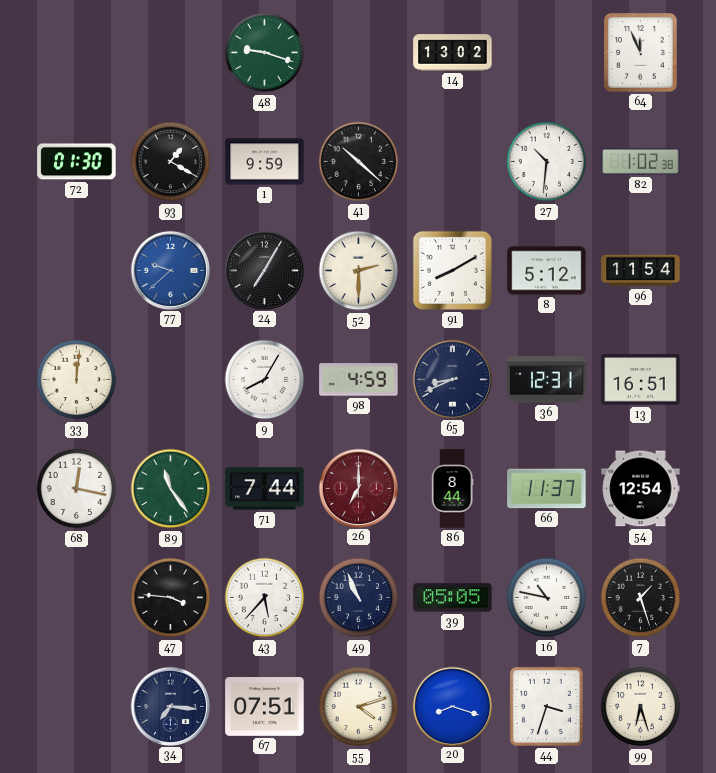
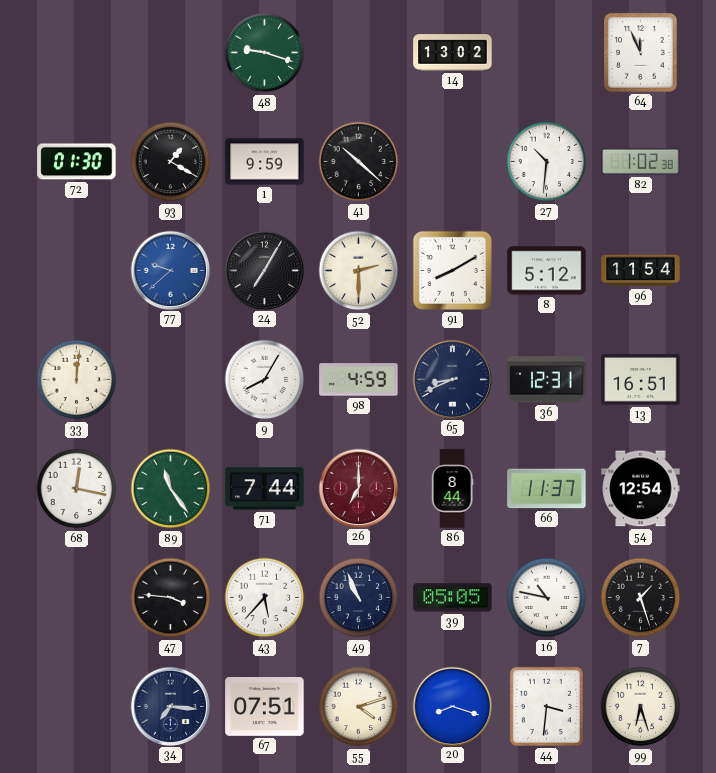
44: 3:33 -> 3:31
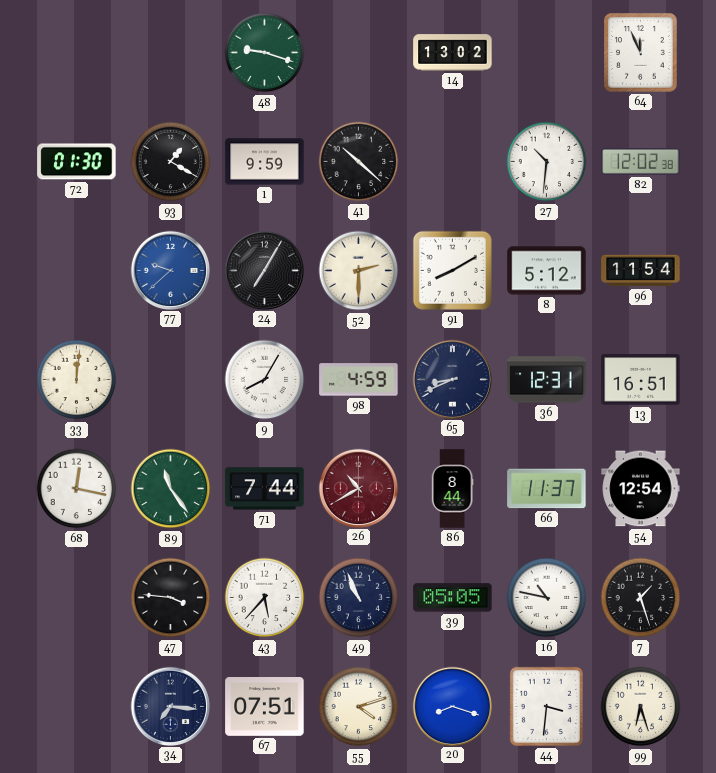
82: 1:02 -> 12:02
26: 7:00 -> 10:40
